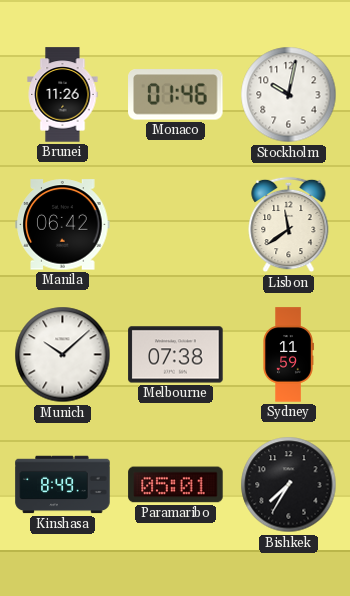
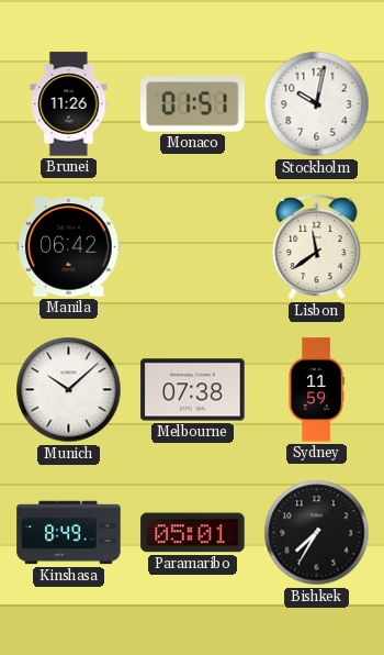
Monaco: 01:46 -> 01:51
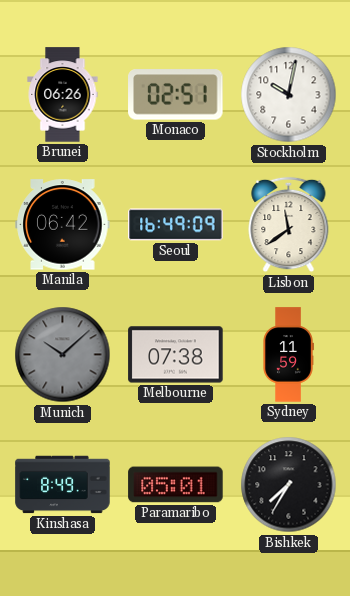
Brunei: 11:26 -> 06:26
Monaco: 01:51 -> 02:51
Seoul: none -> 16:49
Munich dial: white -> grey
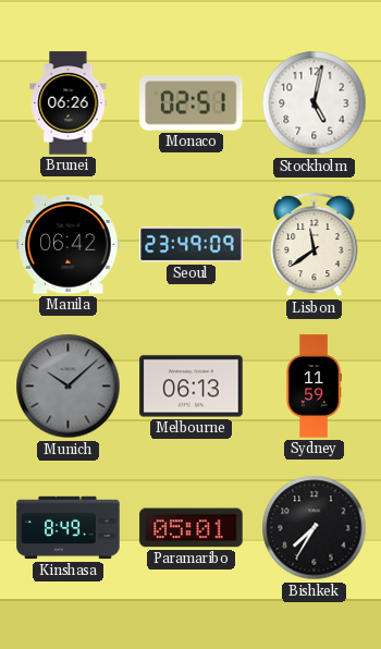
Stockholm: 10:02 -> 5:02
Seoul: 16:49 -> 23:49
Melbourne: 07:38 -> 06:13
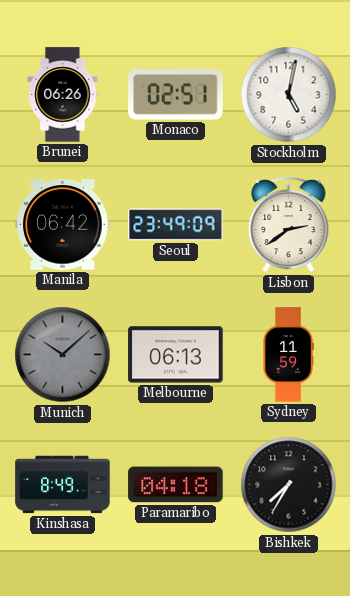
Lisbon: 11:39 -> 2:39
Paramaribo: 05:01 -> 04:18
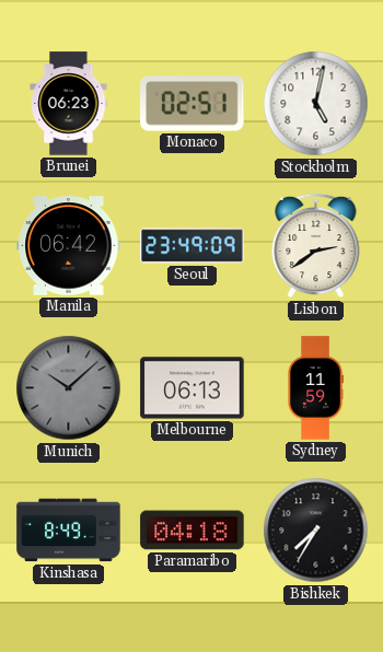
Brunei: 06:26 -> 06:23
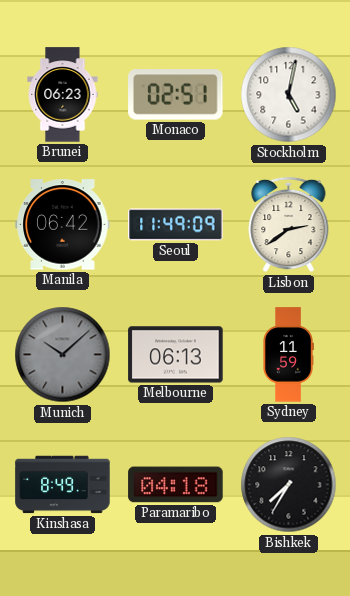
Seoul: 23:49 -> 11:49
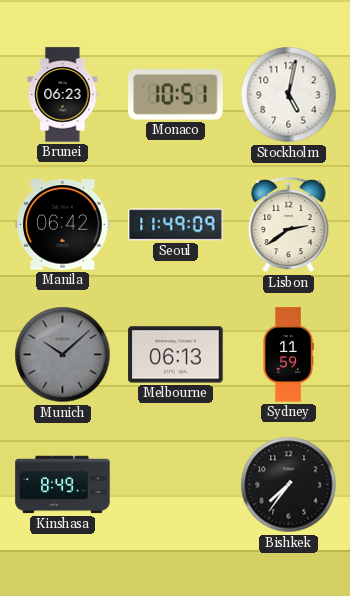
Monaco: 02:51 -> 10:51
Paramaribo: 04:18 -> none
Bishkek: 7:35 -> 7:36
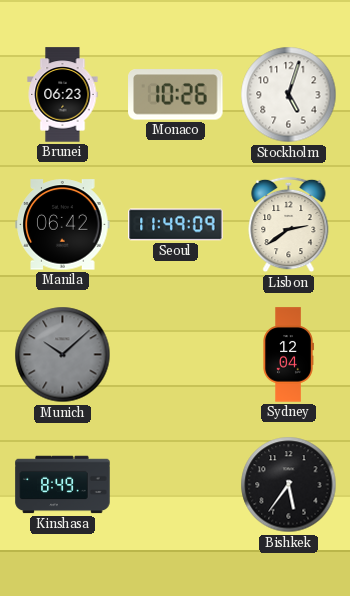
Monaco: 10:51 -> 10:26
Stockholm: 5:02 -> 5:03
Melbourne: 06:13 -> none
Sydney: 11:59 -> 12:04
Bishkek: 7:36 -> 5:36
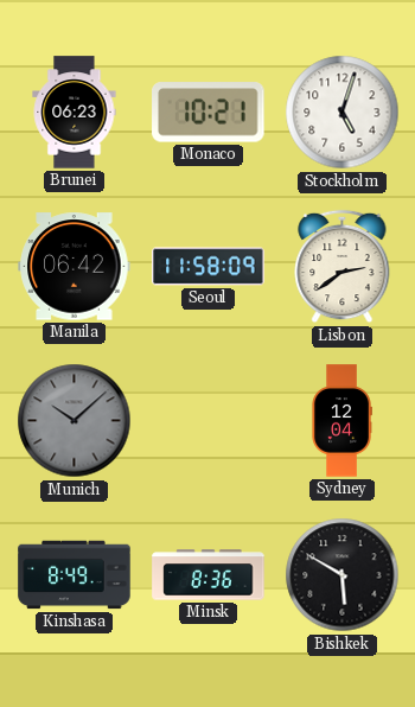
Monaco: 10:26 -> 10:21
Seoul: 11:49 -> 11:58
Minsk: none -> 8:36
Bishkek: 5:36 -> 5:50
